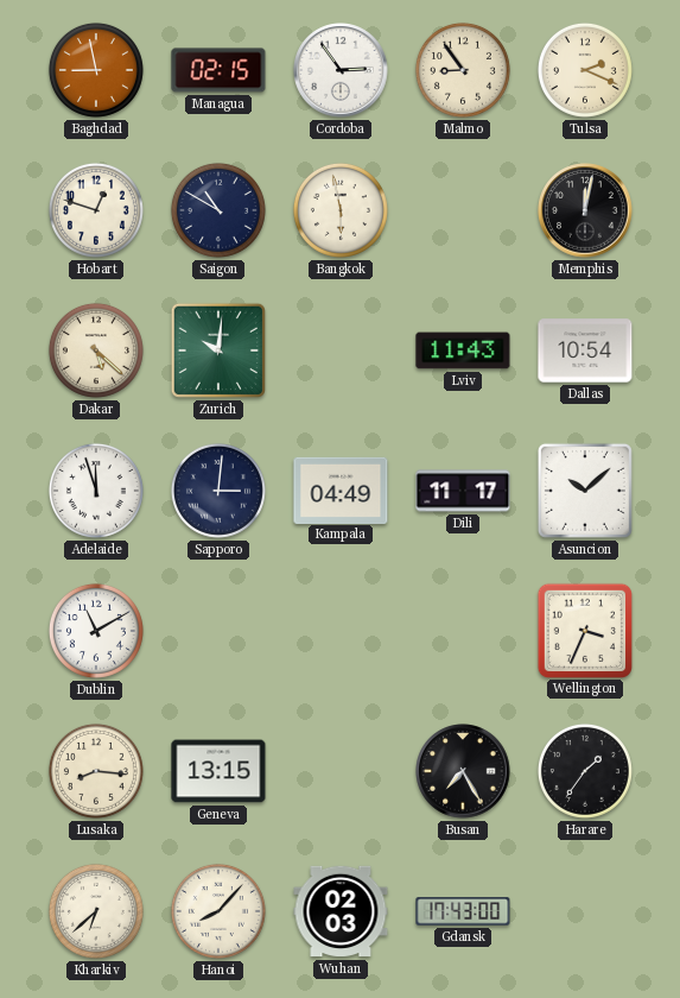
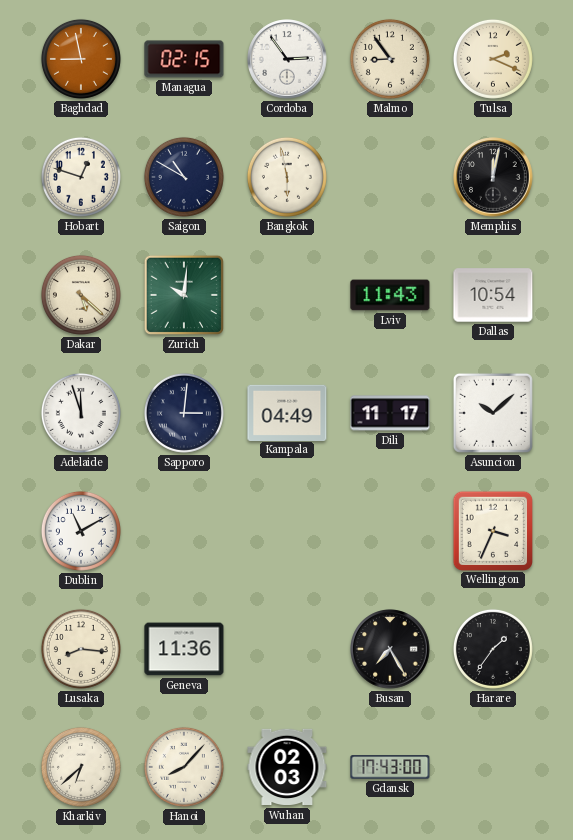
Geneva: 13:15 -> 11:36
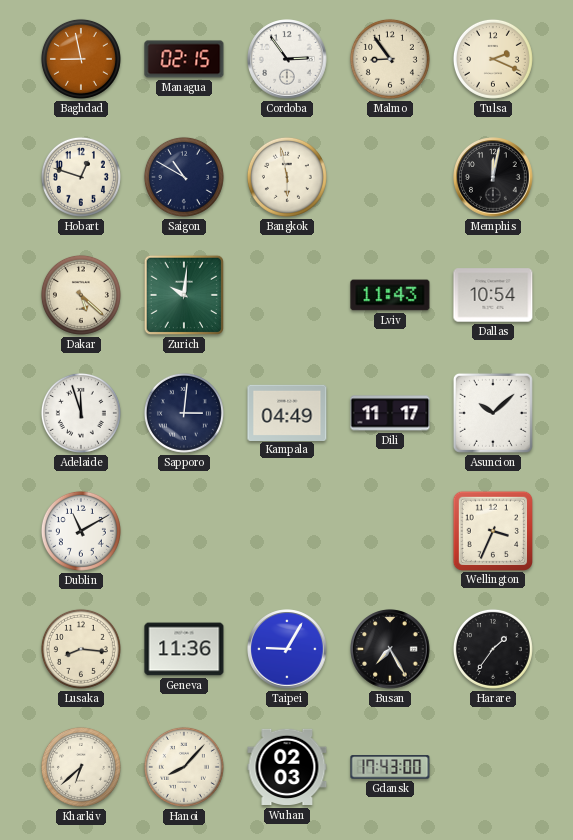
Taipei: none -> 9:05
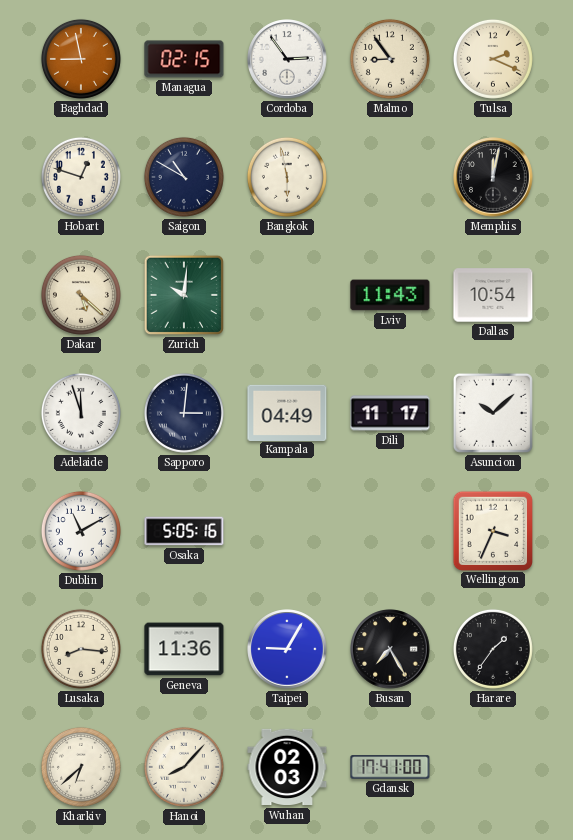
Osaka: none -> 5:05
Gdansk: 17:43 -> 17:41
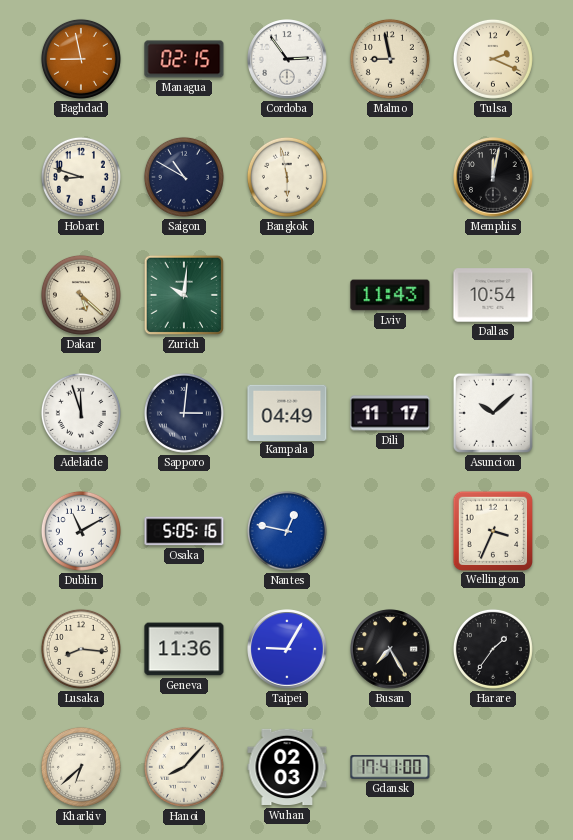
Malmo: 8:54 -> 8:58
Hobart: 12:48 -> 8:48
Nantes: none -> 12:47
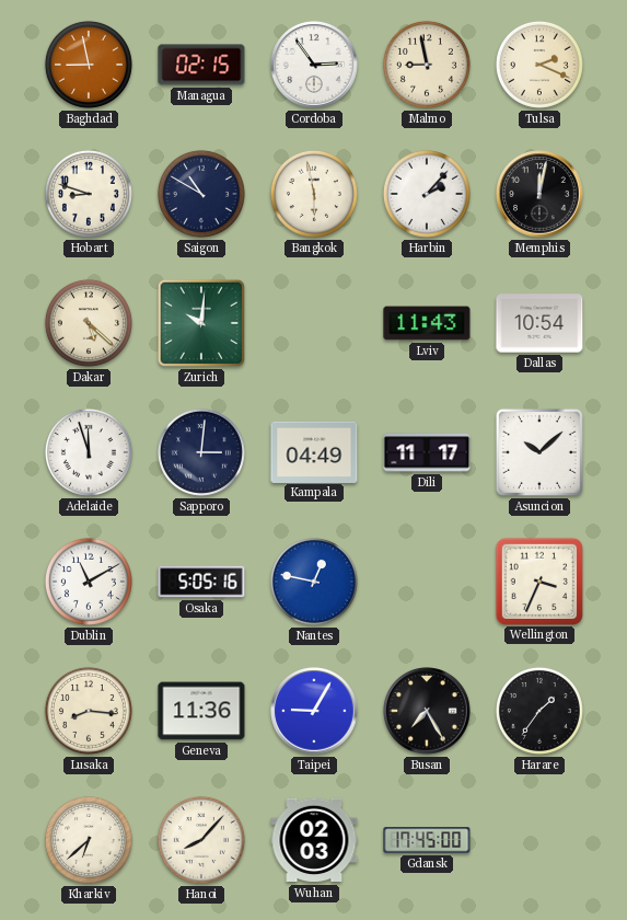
Harbin: none -> 2:07
Gdansk: 17:41 -> 17:45
